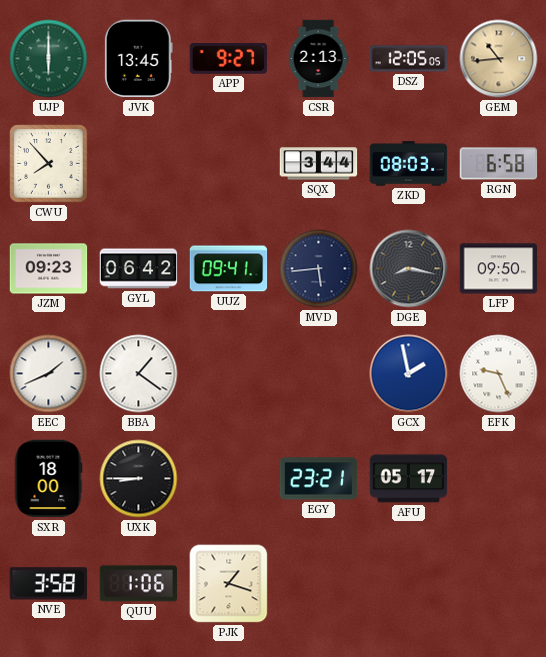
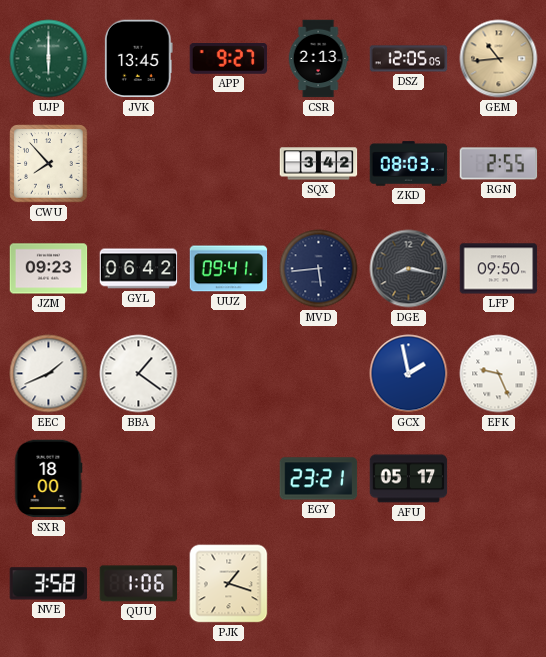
SQX: 3:44 -> 3:42
RGN: 6:58 -> 2:55
UXK: 8:45 -> none
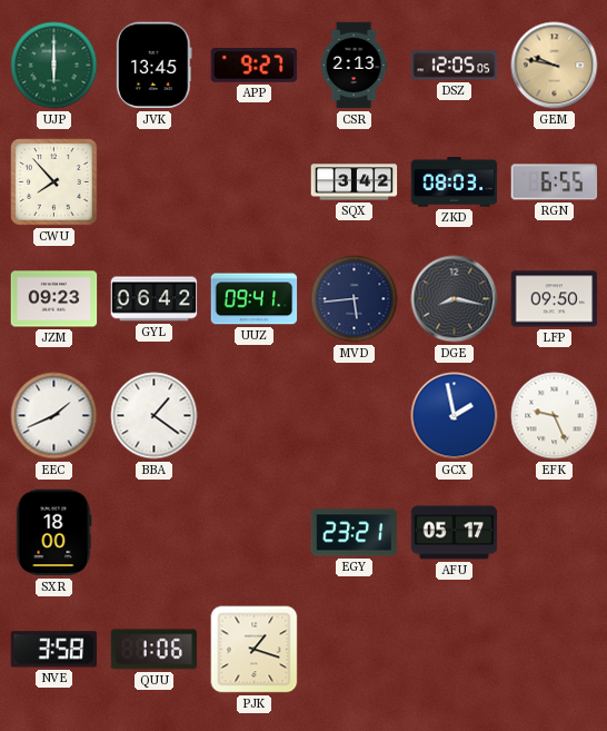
GEM: 10:44 -> 9:47
RGN: 2:55 -> 6:55
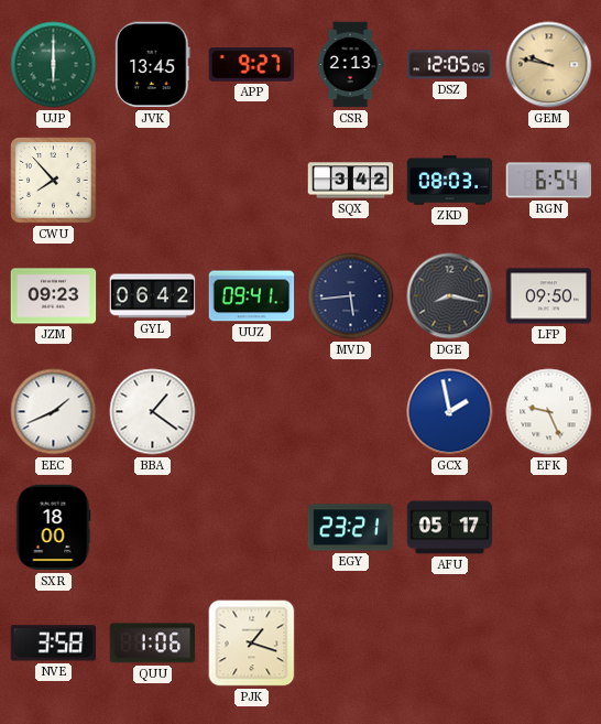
RGN: 6:55 -> 6:54
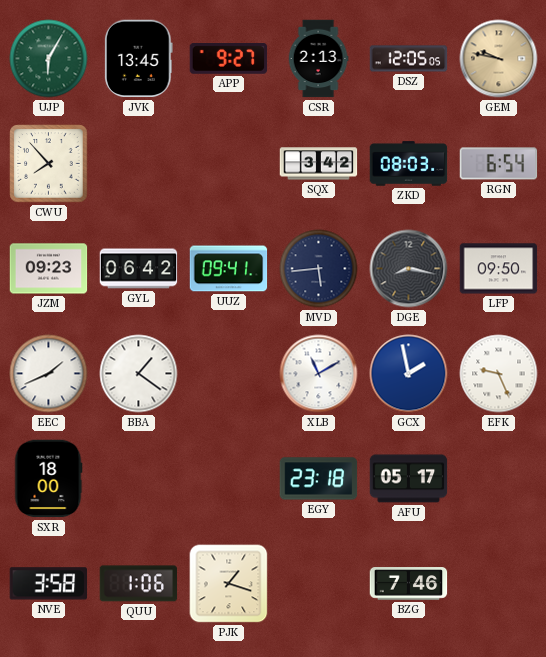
UJP: 6:00 -> 6:05
XLB: none -> 11:10
EGY: 23:21 -> 23:18
BZG: none -> 7:46
